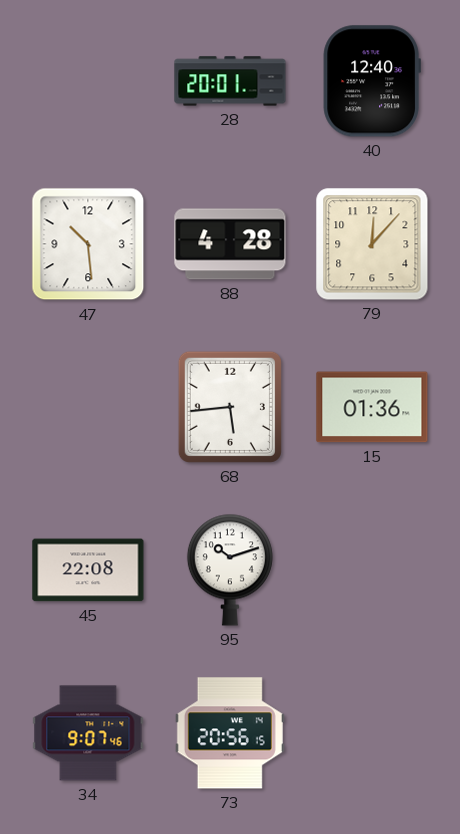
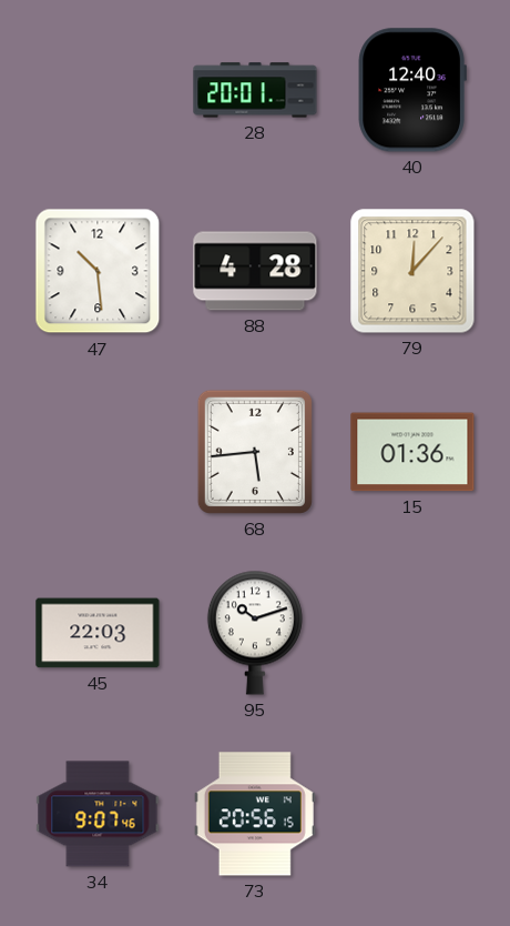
45: 22:08 -> 22:03
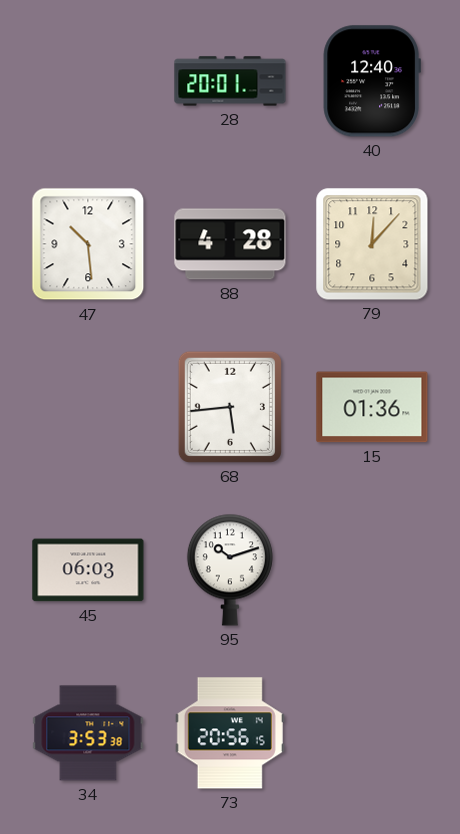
45: 22:03 -> 06:03
34: 9:07 -> 3:53
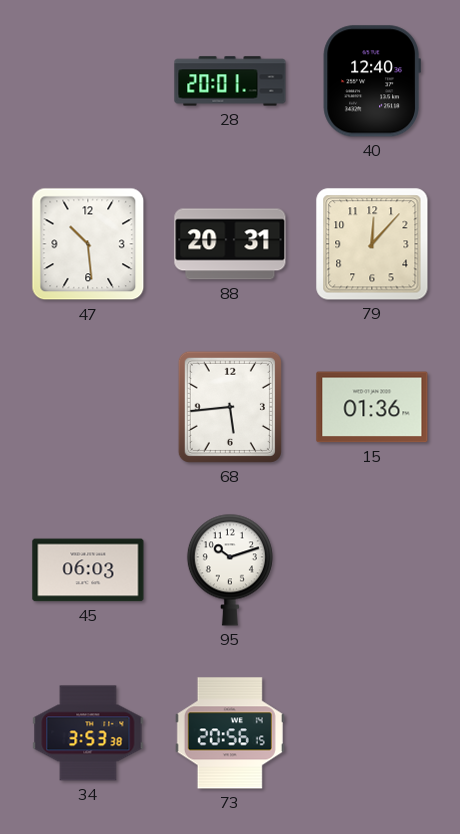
88: 4:28 -> 20:31
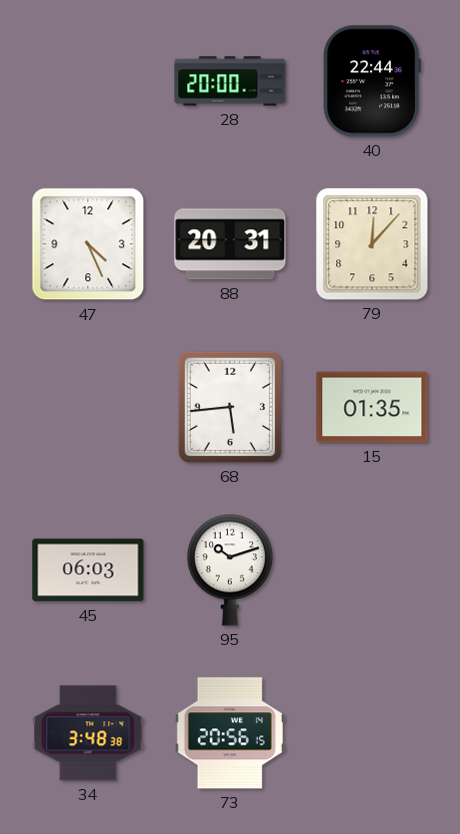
28: 20:01 -> 20:00
40: 12:40 -> 22:44
47: 10:29 -> 4:26
15: 01:36 -> 01:35
34: 3:53 -> 3:48
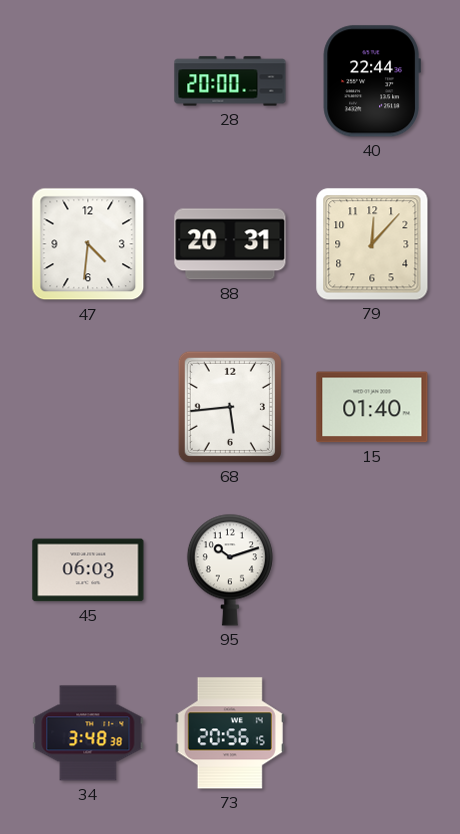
47: 4:26 -> 4:31
15: 01:35 -> 01:40
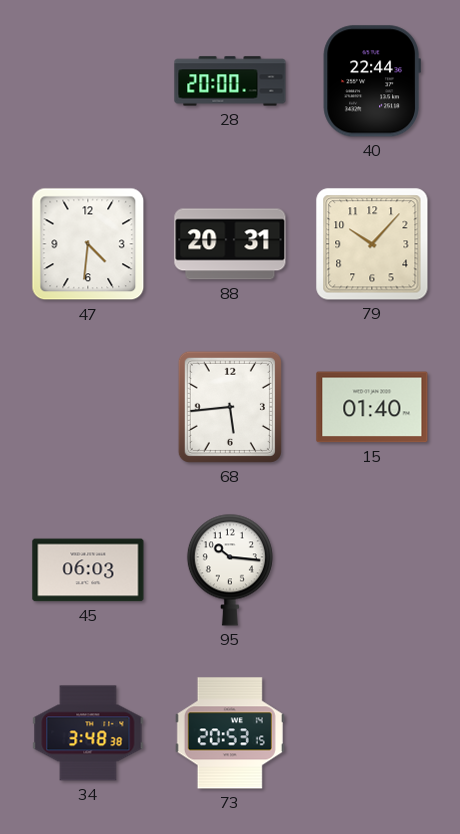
79: 12:07 -> 10:07
95: 10:12 -> 10:16
73: 20:56 -> 20:53
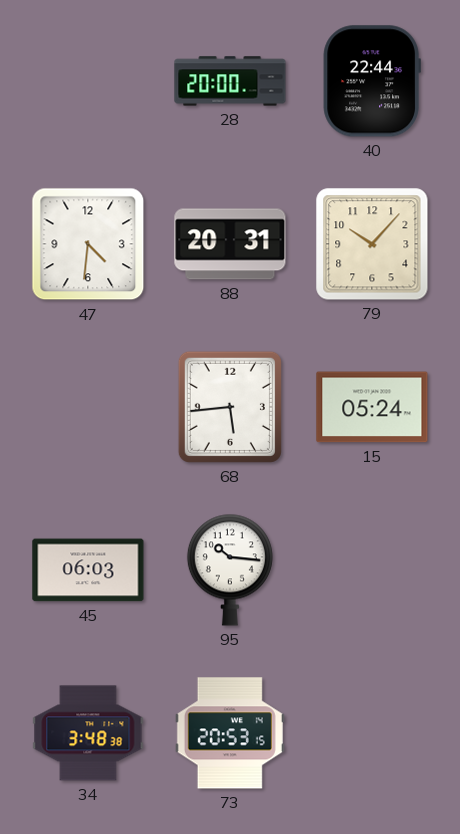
15: 01:40 -> 05:24
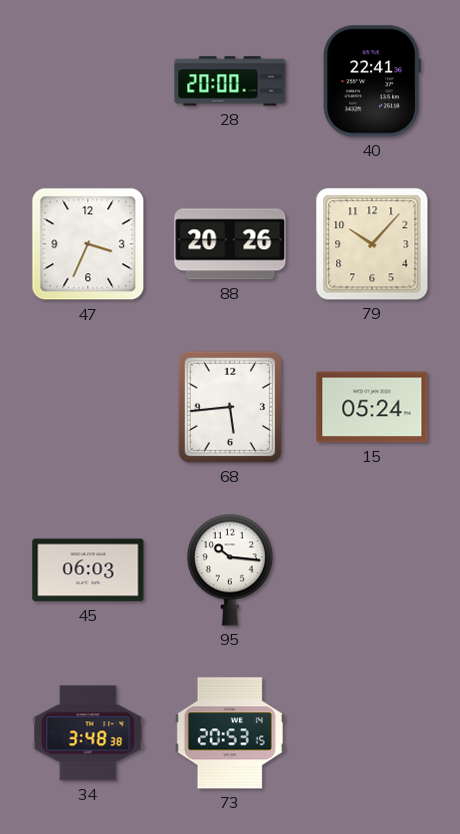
40: 22:44 -> 22:41
47: 4:31 -> 3:34
88: 20:31 -> 20:26
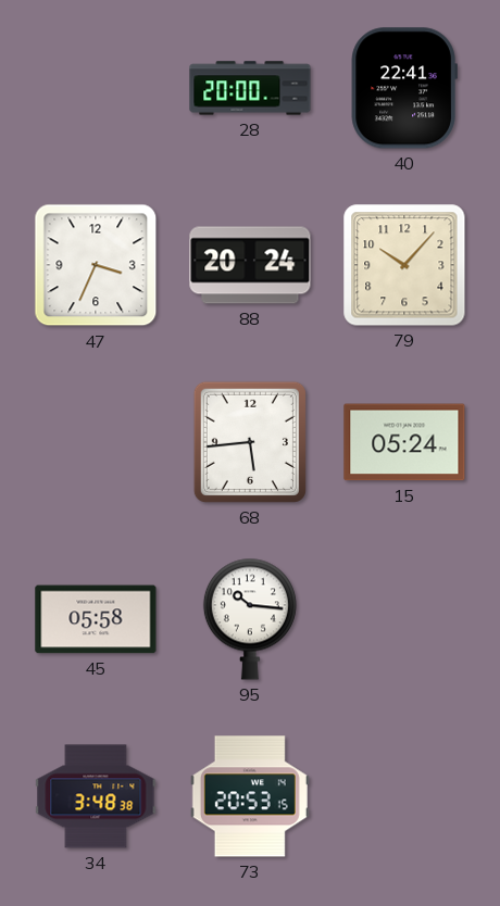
88: 20:26 -> 20:24
45: 06:03 -> 05:58
